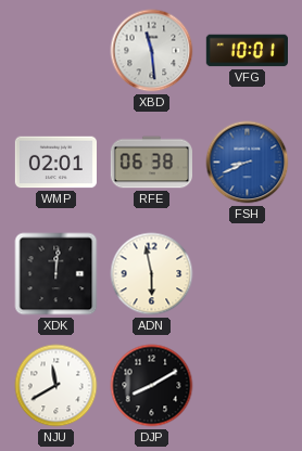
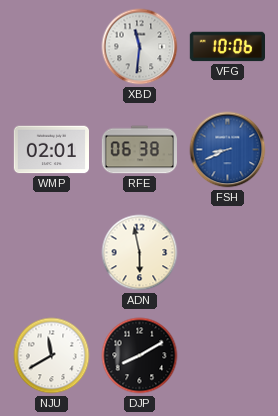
XBD: 11:29 -> 11:31
VFG: 10:01 -> 10:06
XDK: 12:01 -> none
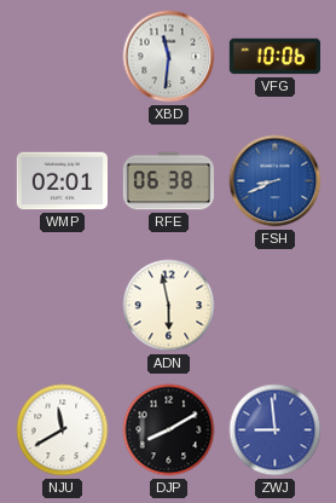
ZWJ: none -> 8:59
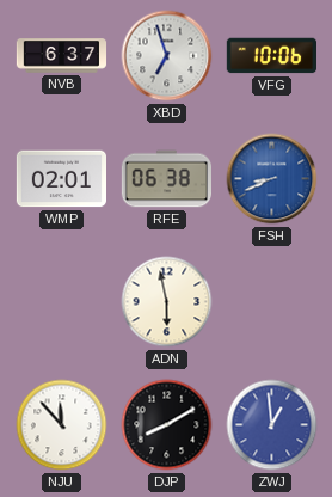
NVB: none -> 6:37
XBD: 11:31 -> 6:57
NJU: 11:40 -> 11:53
ZWJ: 8:59 -> 12:59
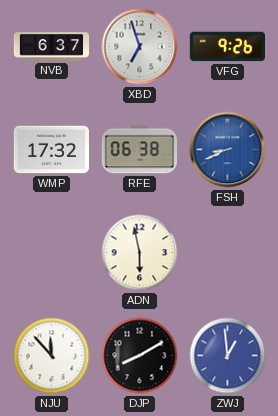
VFG: 10:06 -> 9:26
WMP: 02:01 -> 17:32
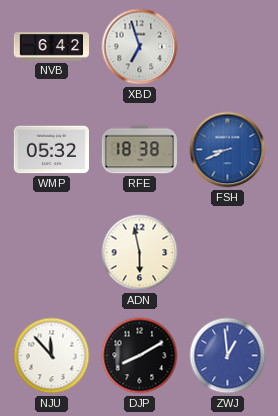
NVB: 6:37 -> 6:42
VFG: 9:26 -> none
WMP: 17:32 -> 05:32
RFE: 06:38 -> 18:38
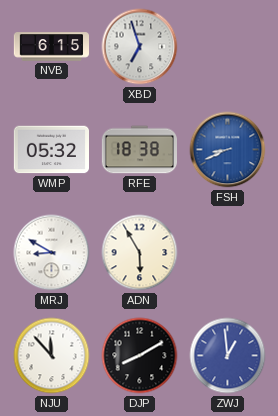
NVB: 6:42 -> 6:15
MRJ: none -> 8:50
ADN: 5:58 -> 5:55
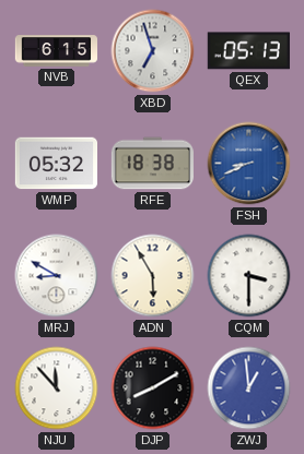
QEX: none -> 05:13
CQM: none -> 3:30
